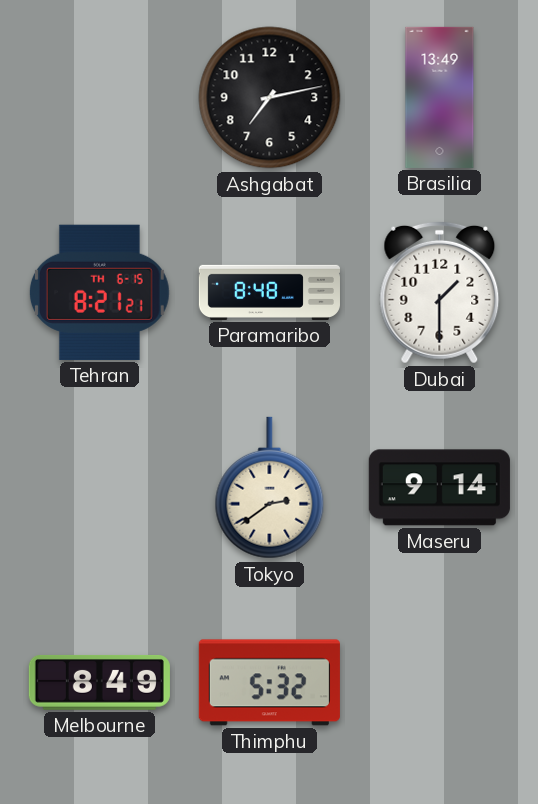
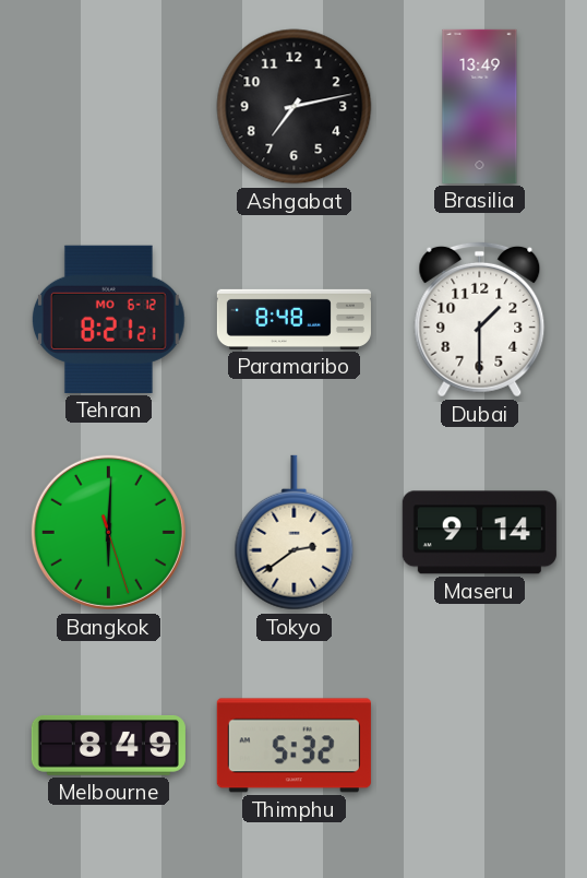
Tehran date: TH 6-15 -> MO 6-12
Bangkok: none -> 6:00
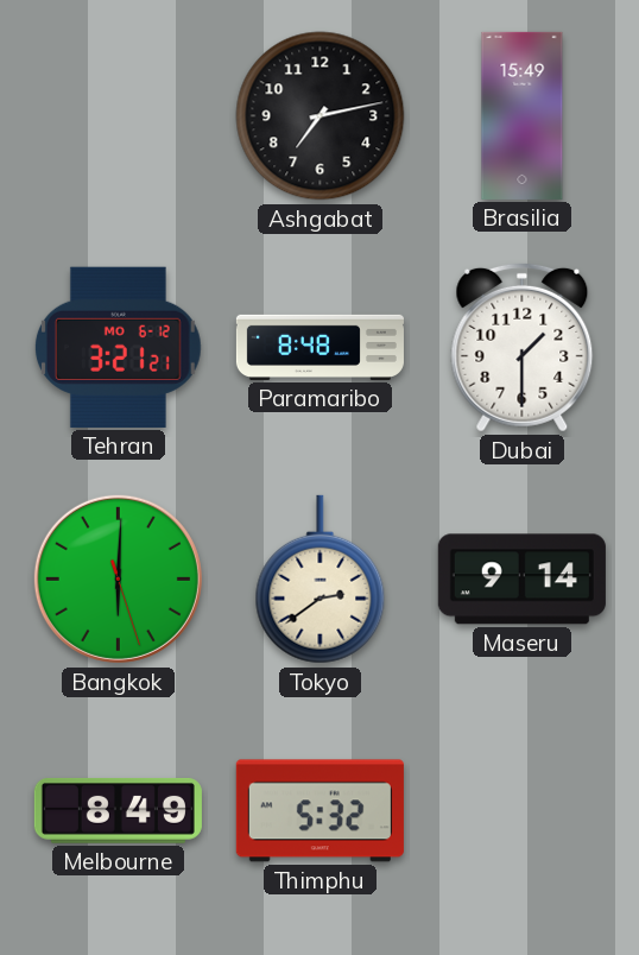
Brasilia: 13:49 -> 15:49
Tehran: 8:21 -> 3:21
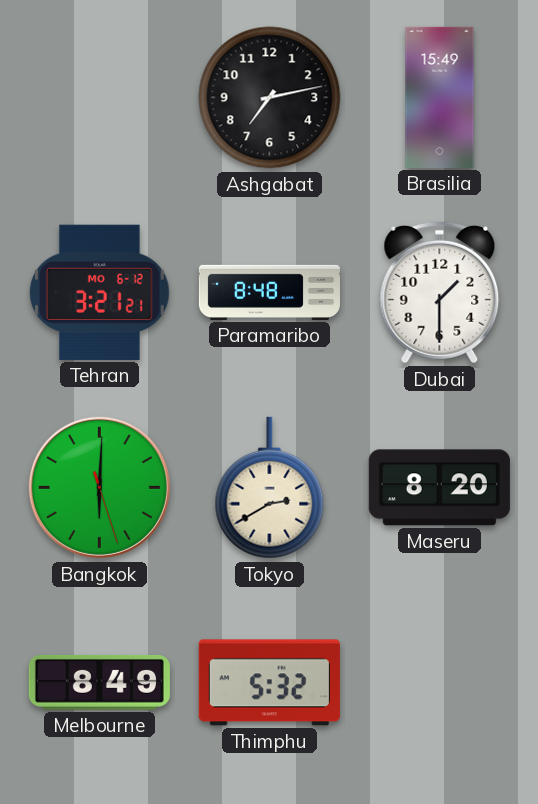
Tokyo: 2:39 -> 2:40
Maseru: 9:14 -> 8:20
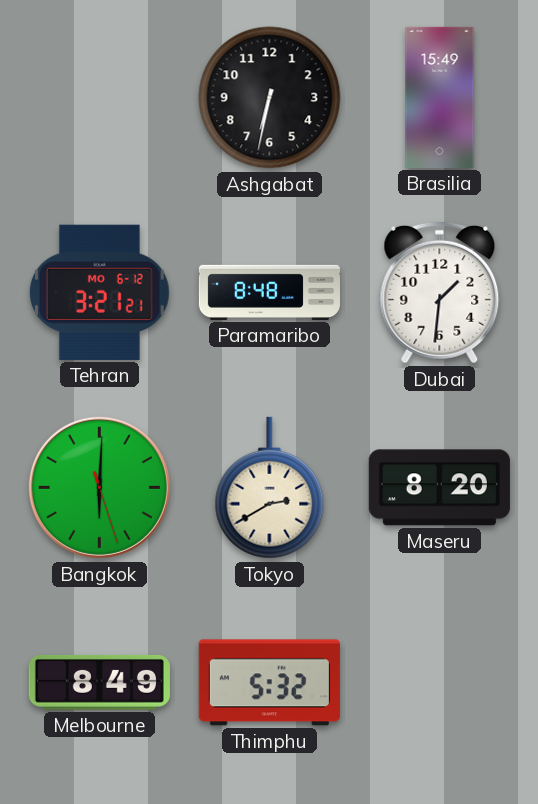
Ashgabat: 7:13 -> 6:32
Dubai: 1:30 -> 1:31
